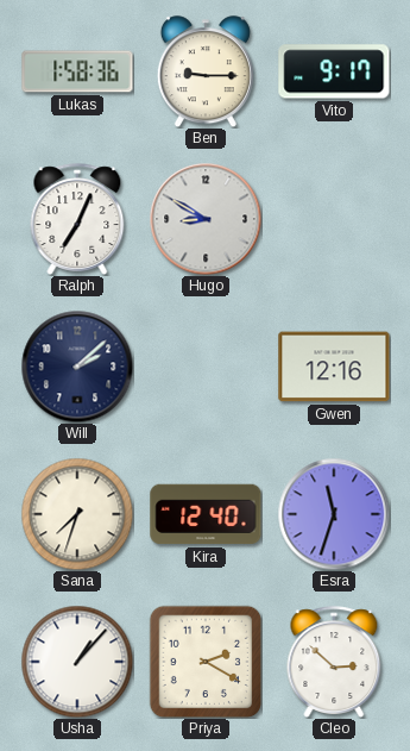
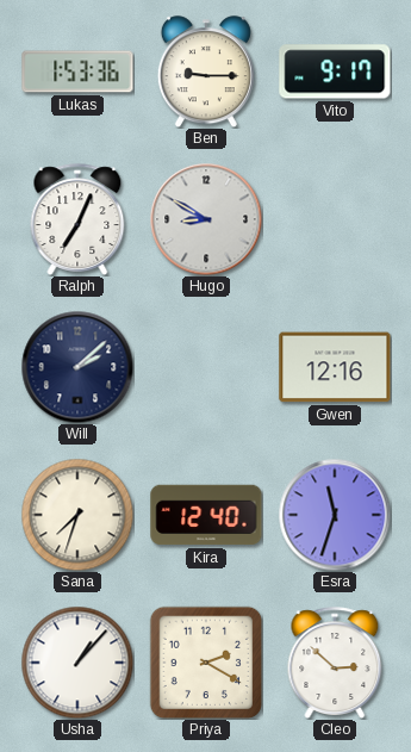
Lukas: 1:58 -> 1:53
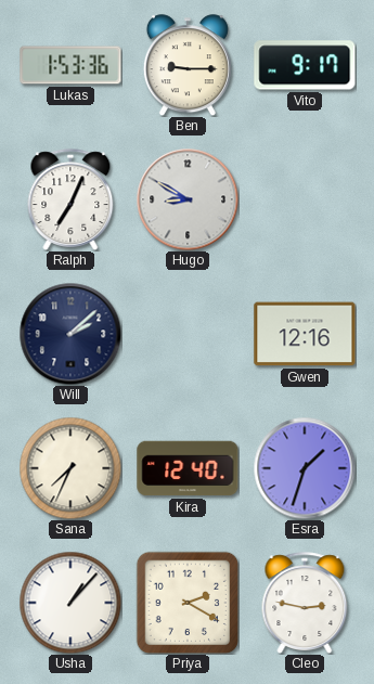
Sana: 7:33 -> 7:34
Esra: 11:33 -> 1:33
Cleo: 2:52 -> 2:47
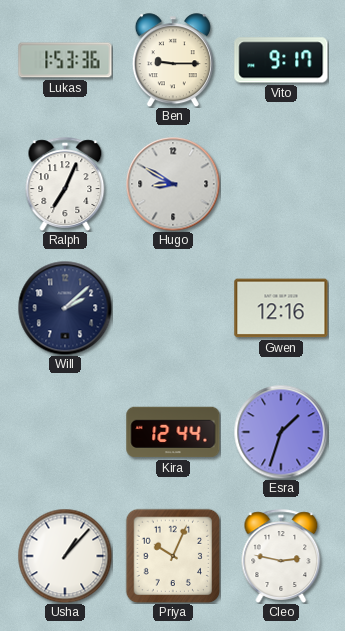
Sana: 7:34 -> none
Kira: 12:40 -> 12:44
Priya: 2:20 -> 10:04
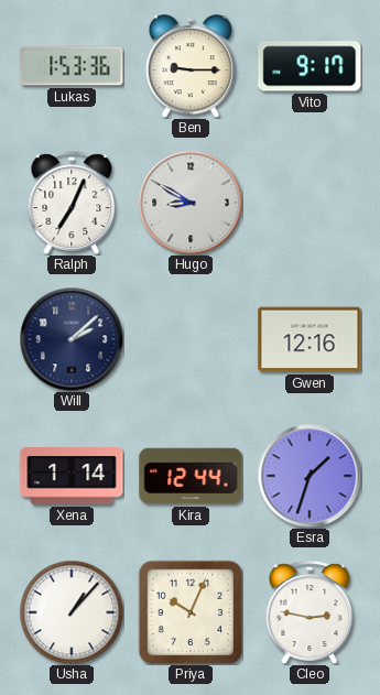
Xena: none -> 1:14
